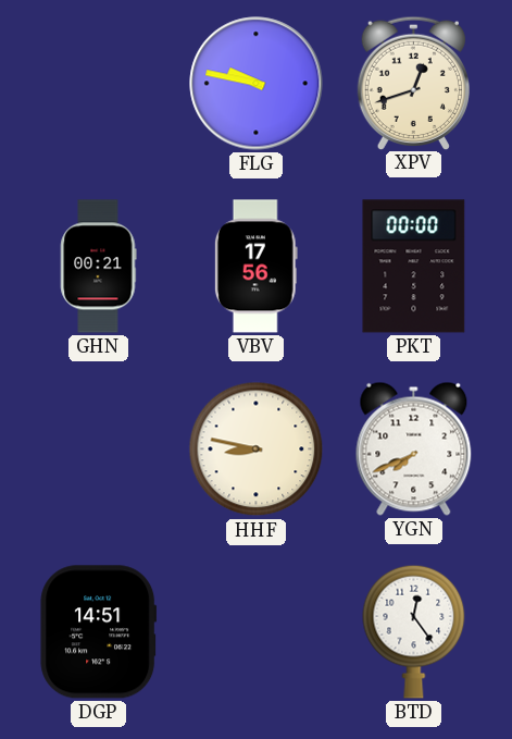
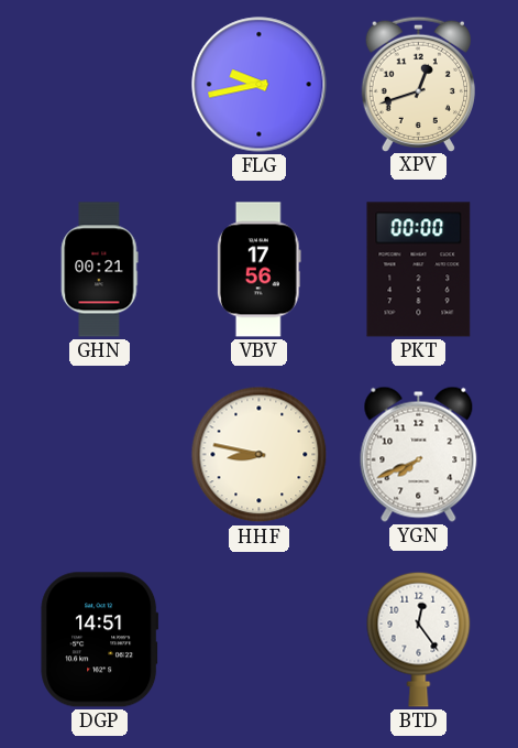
FLG: 9:47 -> 9:43
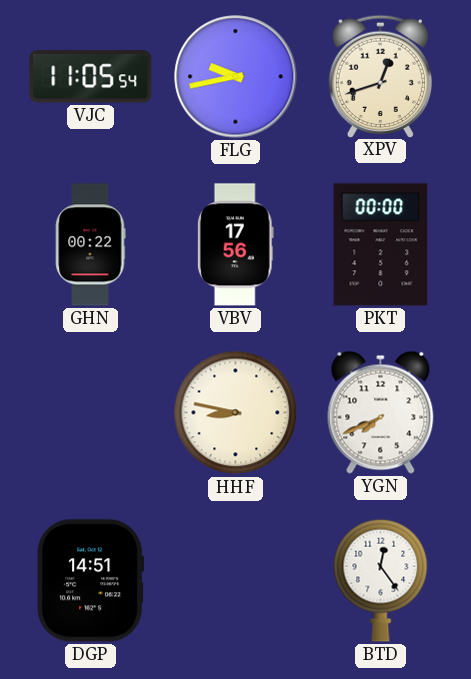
VJC: none -> 11:05
GHN: 00:21 -> 00:22
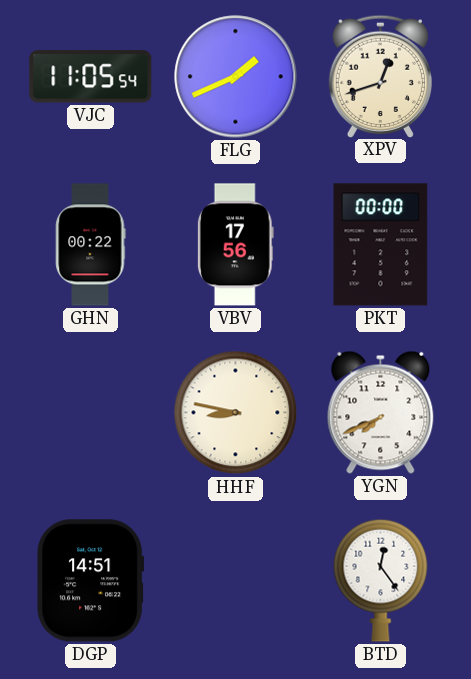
FLG: 9:43 -> 1:41
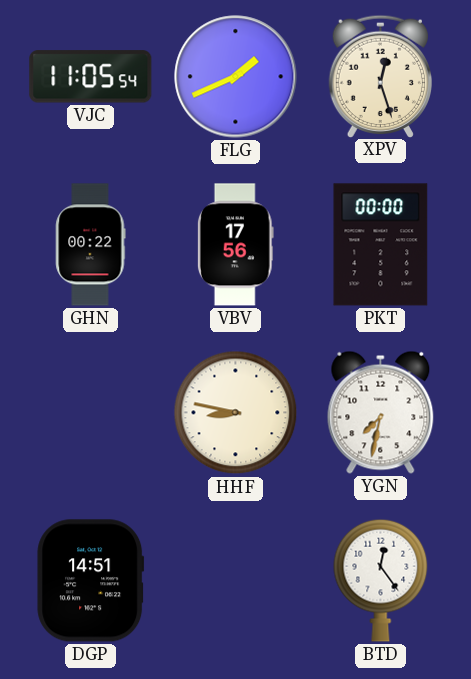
XPV: 12:42 -> 12:27
YGN: 7:41 -> 7:32
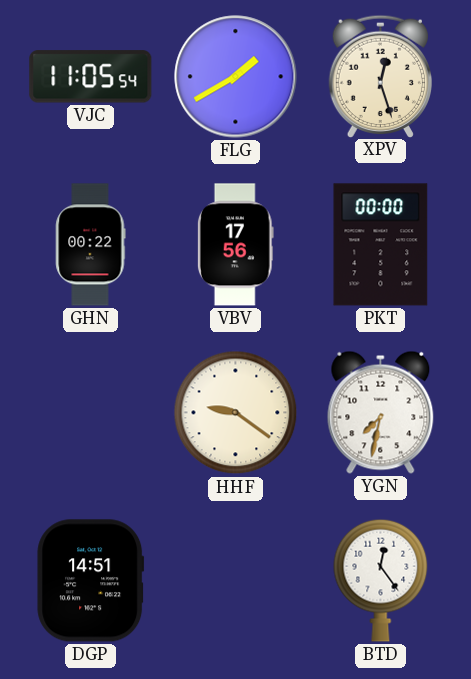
FLG: 1:41 -> 1:40
HHF: 8:47 -> 9:21
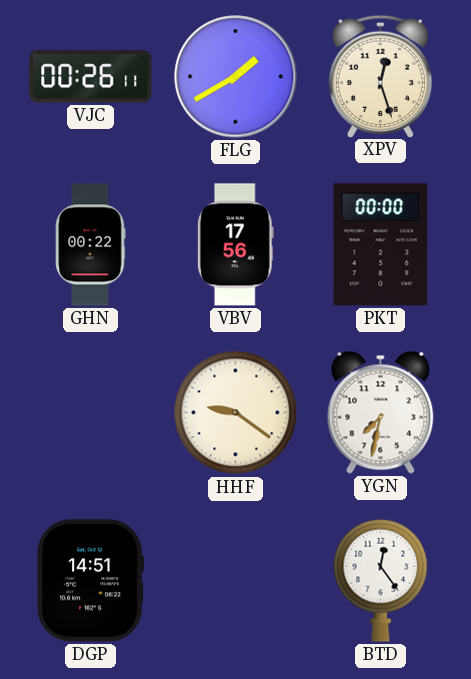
VJC: 11:05 -> 00:26
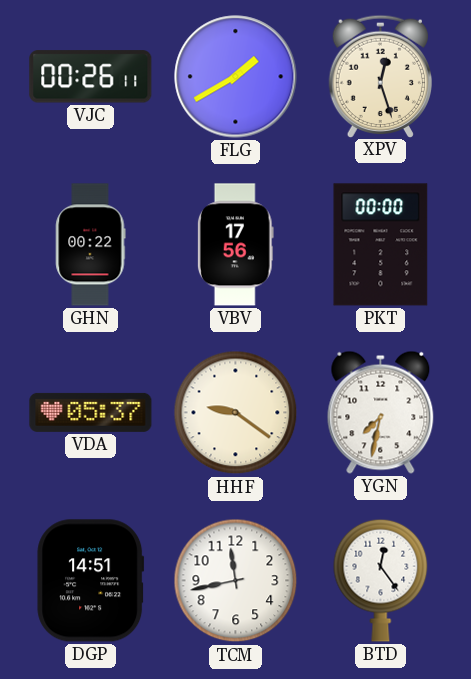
VDA: none -> 05:37
TCM: none -> 11:43
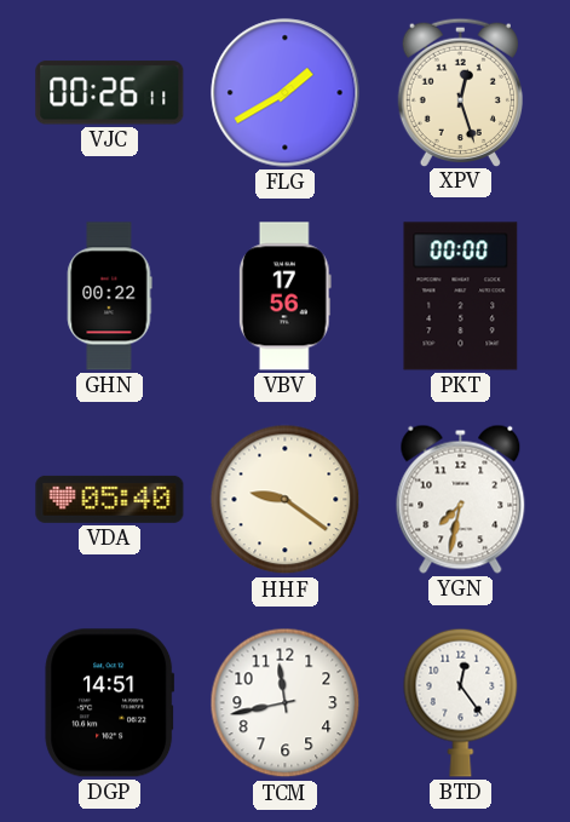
VDA: 05:37 -> 05:40
